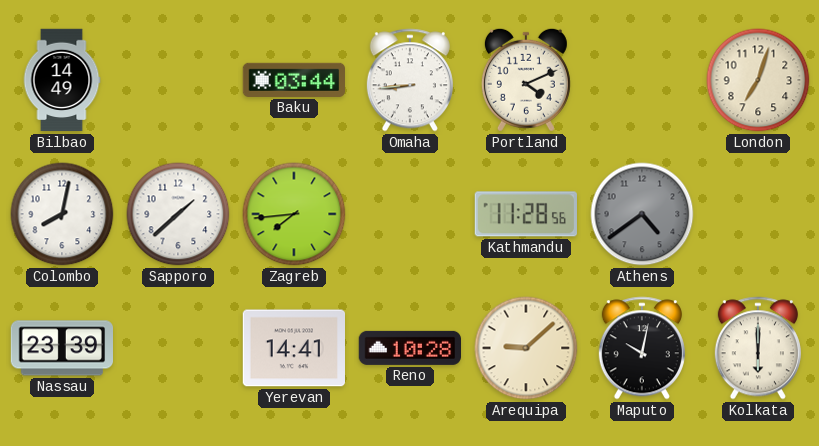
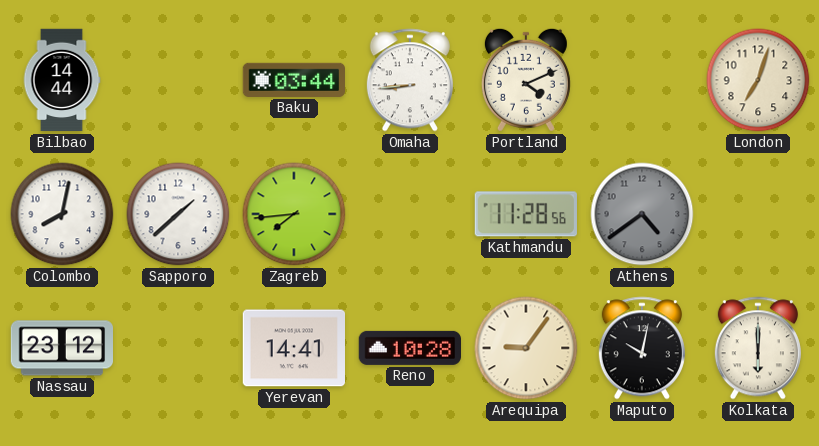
Bilbao: 14:49 -> 14:44
Nassau: 23:39 -> 23:12
Arequipa: 9:08 -> 9:06
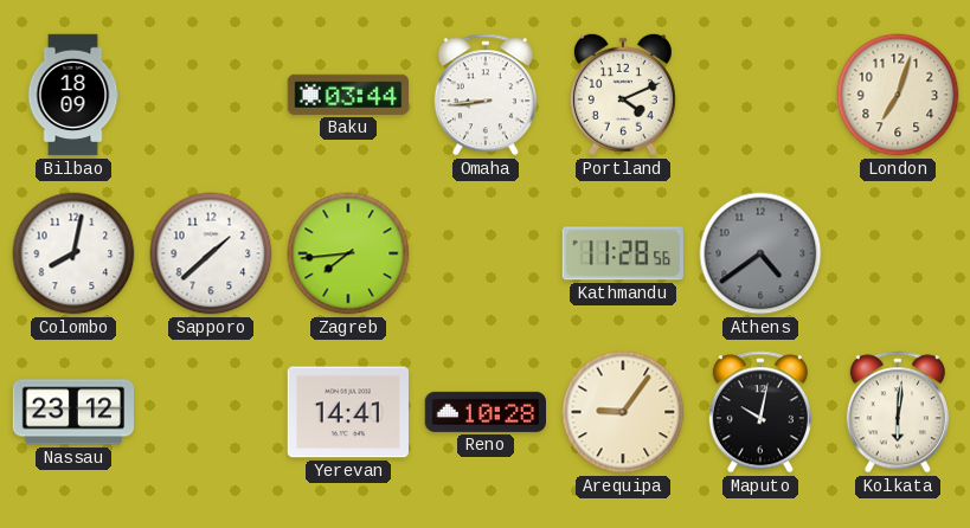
Bilbao: 14:44 -> 18:09
Kolkata: 6:00 -> 6:01
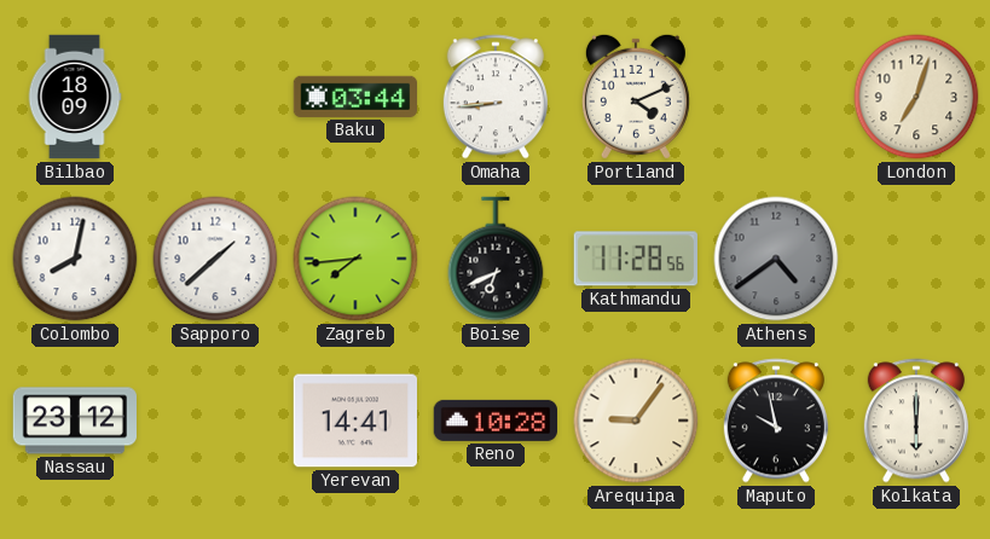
Boise: none -> 6:41
Maputo: 10:02 -> 9:58
Kolkata: 6:01 -> 6:00
